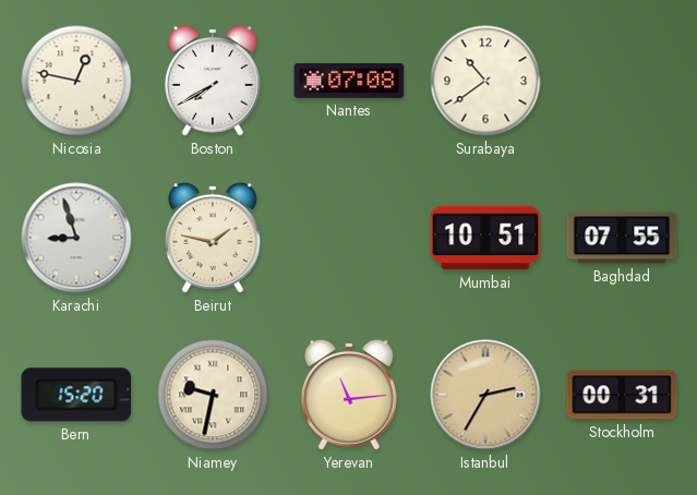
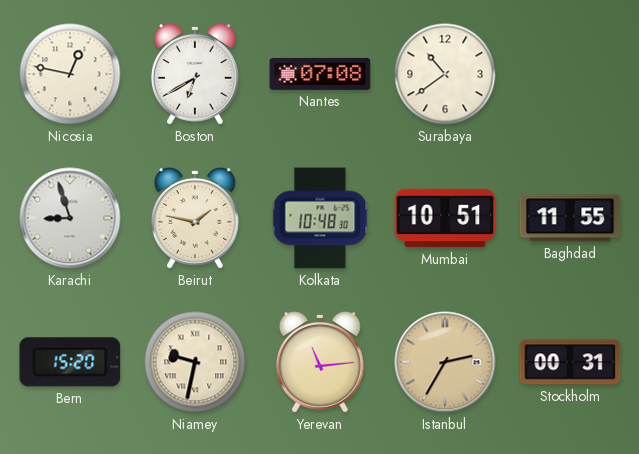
Boston: 7:40 -> 6:40
Kolkata: none -> 10:48
Baghdad: 07:55 -> 11:55
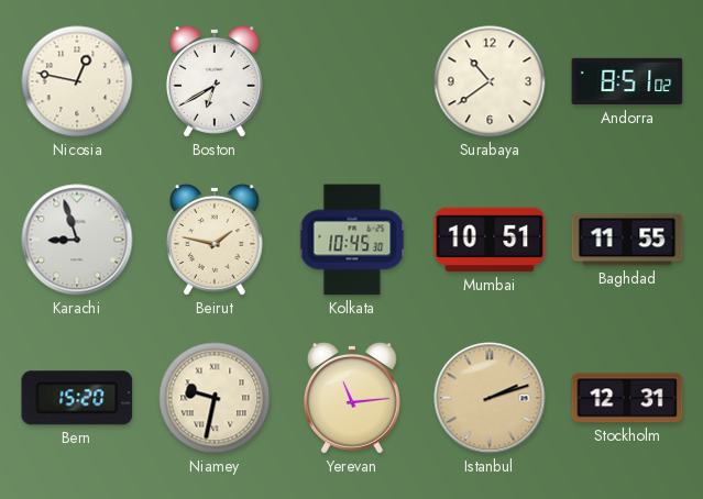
Nantes: 07:08 -> none
Andorra: none -> 8:51
Kolkata: 10:48 -> 10:45
Istanbul: 2:35 -> 2:12
Stockholm: 00:31 -> 12:31
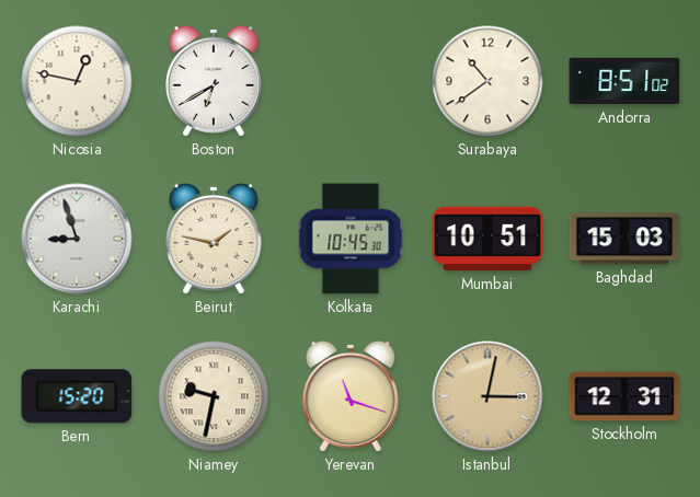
Baghdad: 11:55 -> 15:03
Yerevan: 11:14 -> 11:18
Istanbul: 2:12 -> 3:02
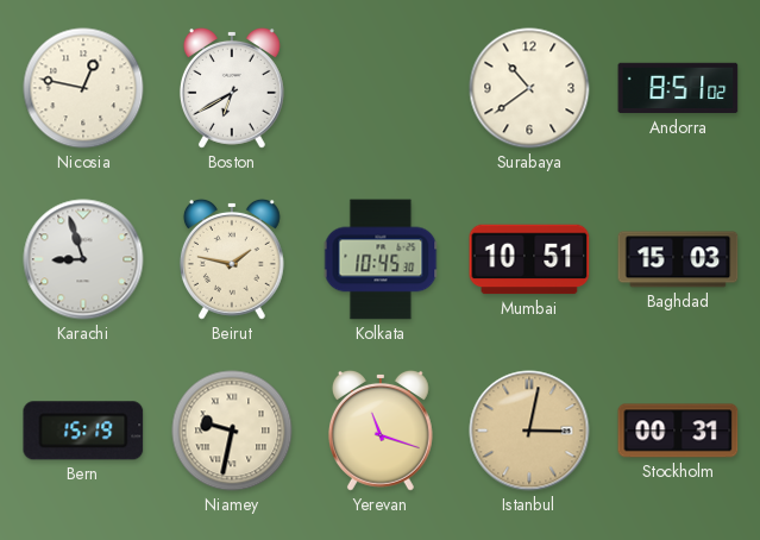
Bern: 15:20 -> 15:19
Stockholm: 12:31 -> 00:31
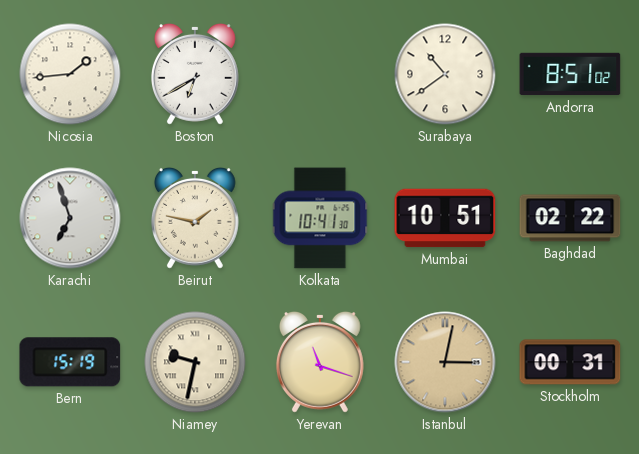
Nicosia: 12:47 -> 1:44
Karachi: 8:57 -> 6:57
Kolkata: 10:45 -> 10:41
Baghdad: 15:03 -> 02:22
